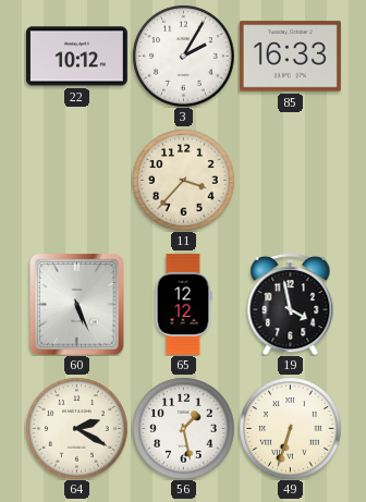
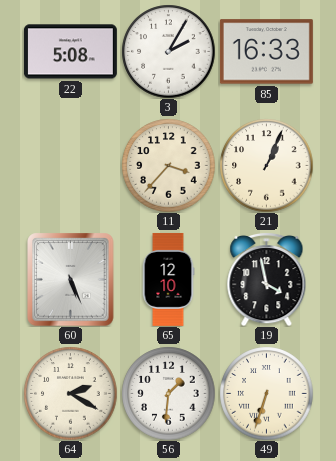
22: 10:12 -> 5:08
21: none -> 1:04
65: 12:12 -> 12:10
56: 1:28 -> 1:31
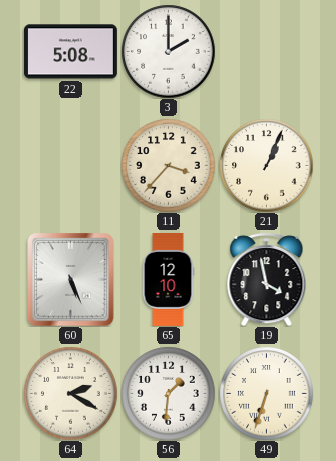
3: 2:05 -> 2:00
85: 16:33 -> none
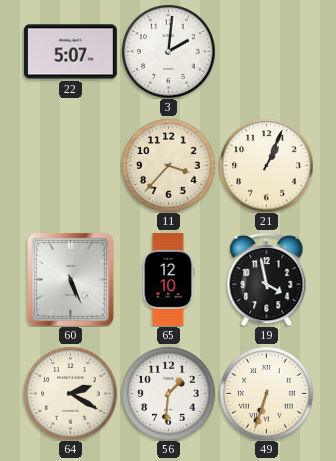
22: 5:08 -> 5:07
3: 2:00 -> 2:01
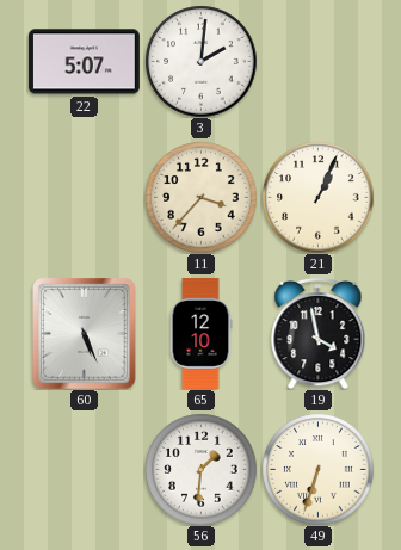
64: 2:20 -> none
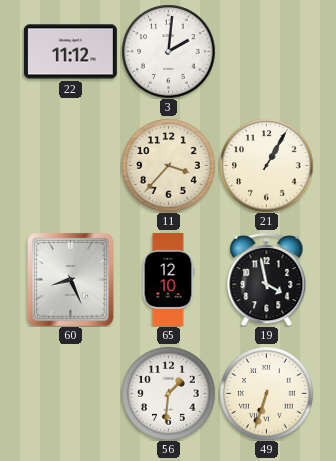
22: 5:07 -> 11:12
21: 1:04 -> 1:05
60: 5:26 -> 8:26
